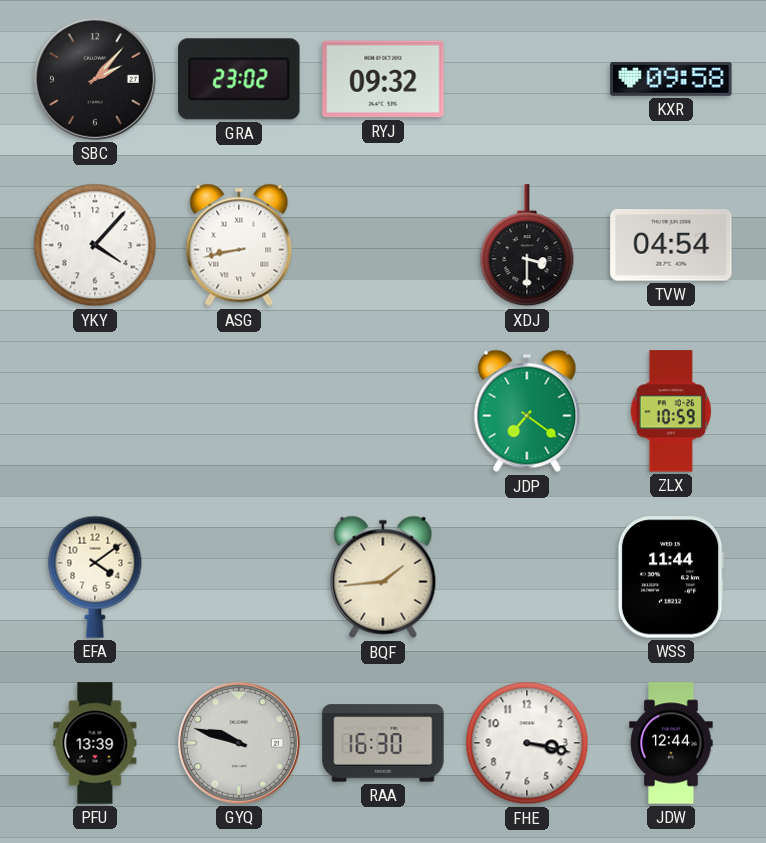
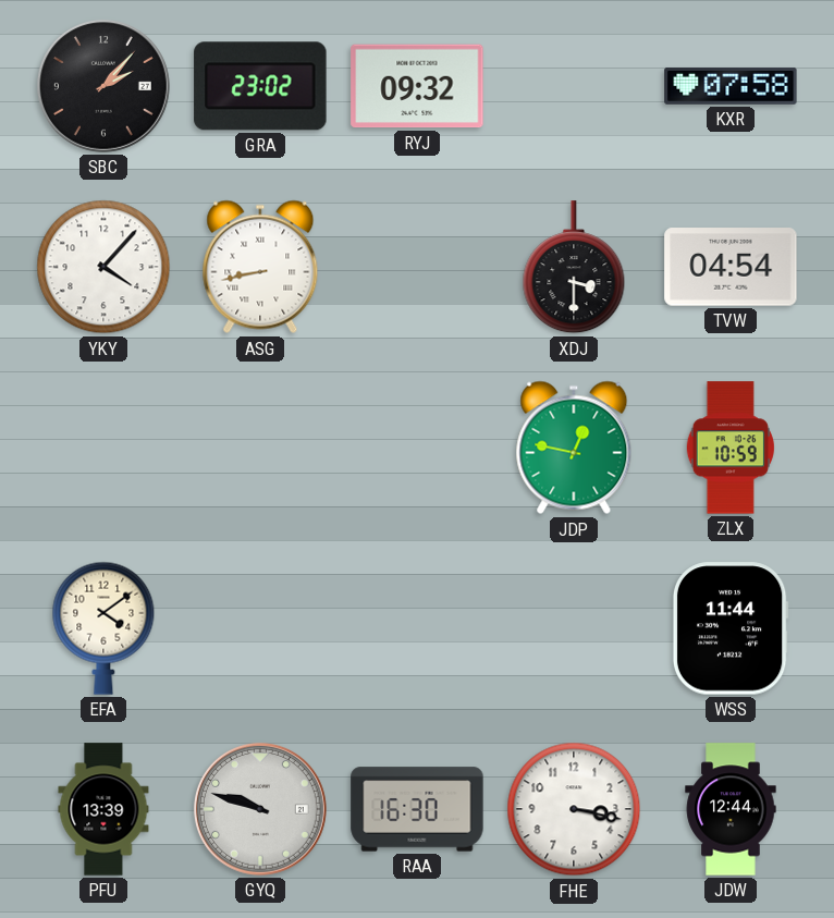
KXR: 09:58 -> 07:58
JDP: 7:21 -> 12:47
BQF: 1:44 -> none
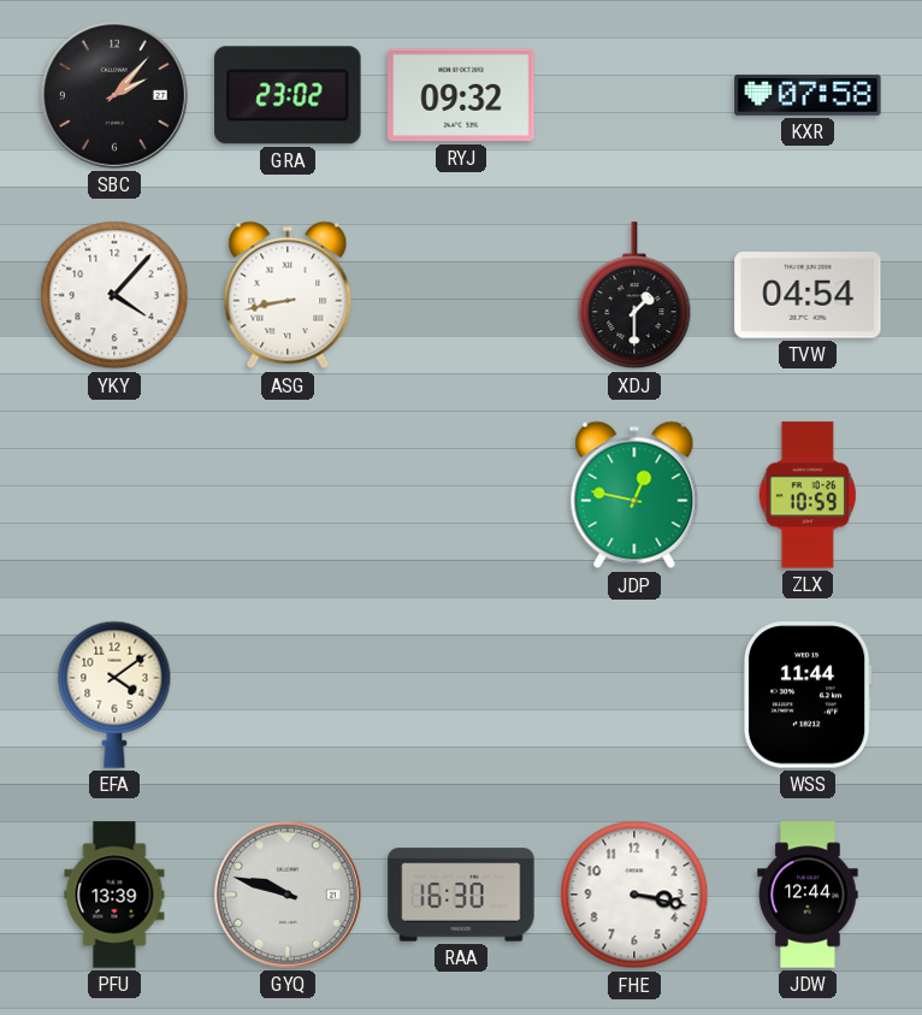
XDJ: 3:30 -> 1:30
